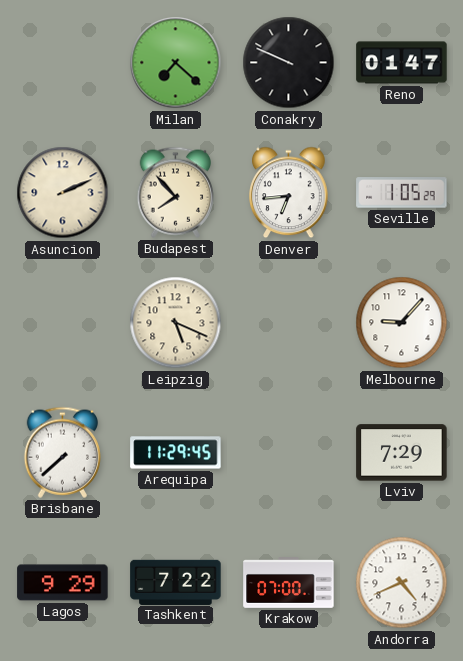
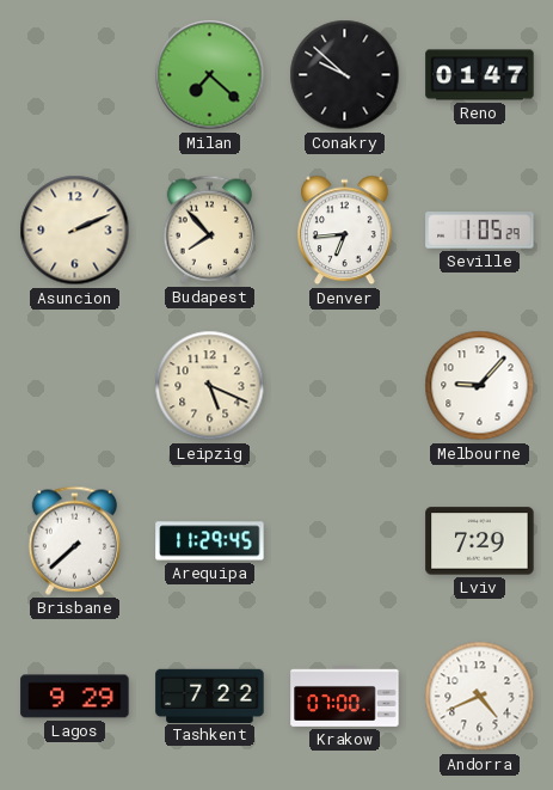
Conakry: 9:49 -> 9:52
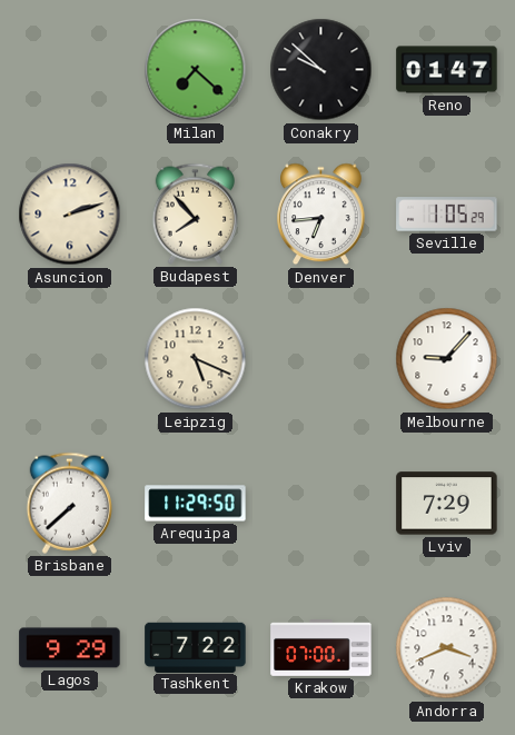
Asuncion: 2:11 -> 2:12
Arequipa: 11:29:45 -> 11:29:50
Andorra: 4:41 -> 3:41
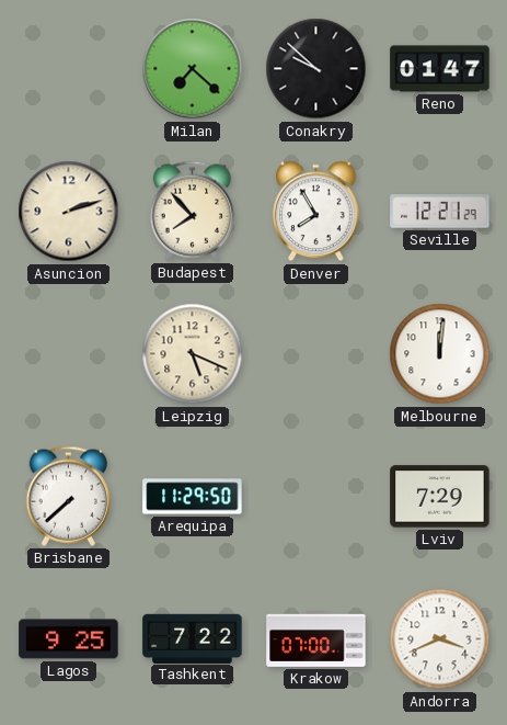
Denver: 6:44 -> 7:55
Seville: 1:05 -> 12:21
Melbourne: 9:07 -> 12:01
Lagos: 9:29 -> 9:25
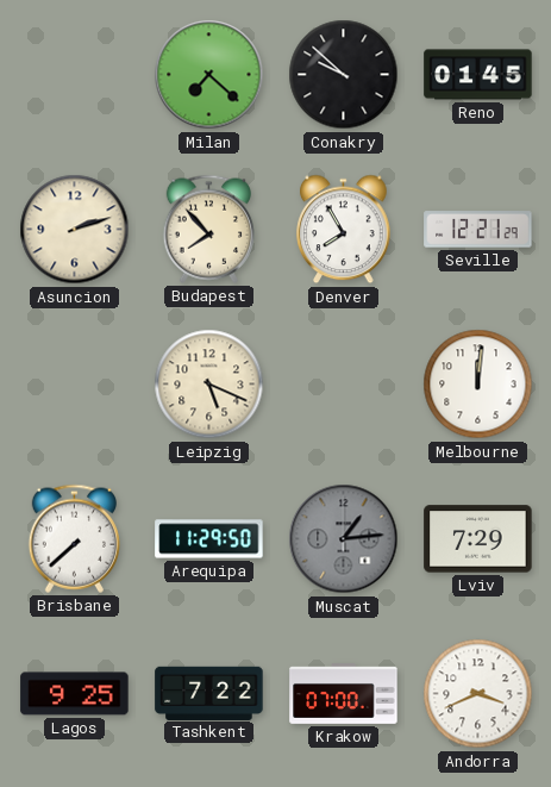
Reno: 01:47 -> 01:45
Muscat: none -> 1:14
